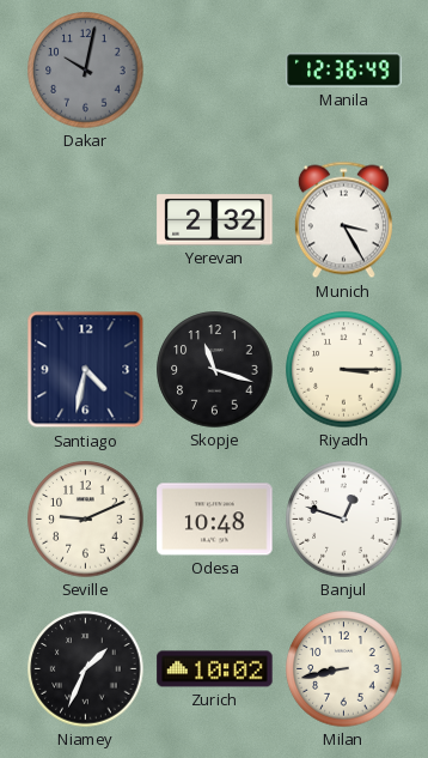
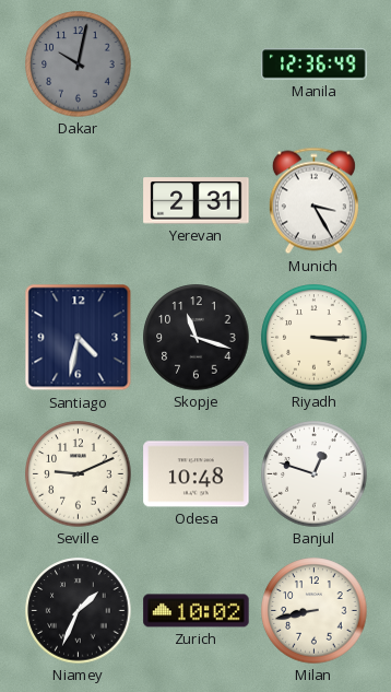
Yerevan: 2:32 -> 2:31
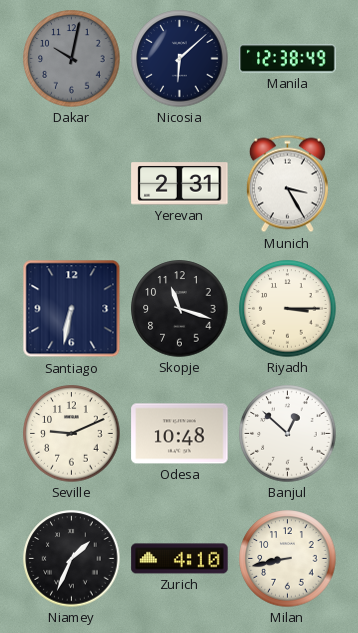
Nicosia: none -> 6:08
Manila: 12:36 -> 12:38
Santiago: 4:32 -> 6:32
Banjul: 12:48 -> 12:52
Zurich: 10:02 -> 4:10
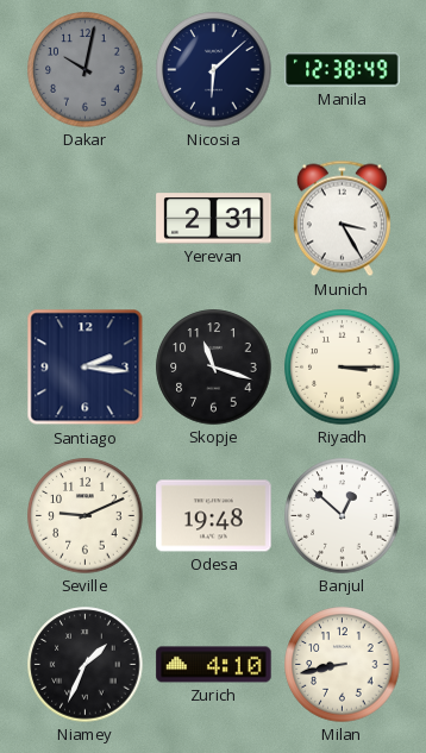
Santiago: 6:32 -> 2:16
Odesa: 10:48 -> 19:48
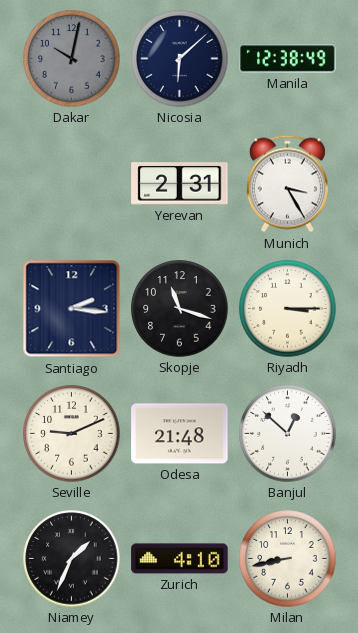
Odesa: 19:48 -> 21:48
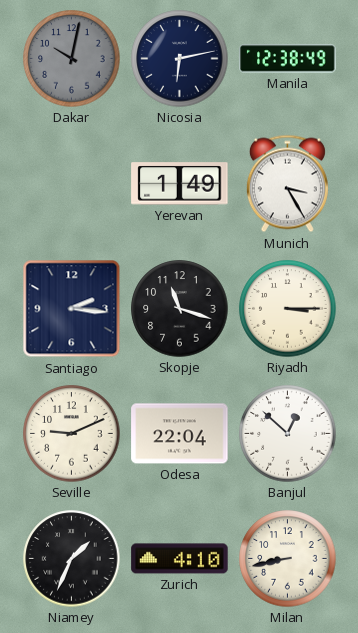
Nicosia: 6:08 -> 6:13
Yerevan: 2:31 -> 1:49
Odesa: 21:48 -> 22:04
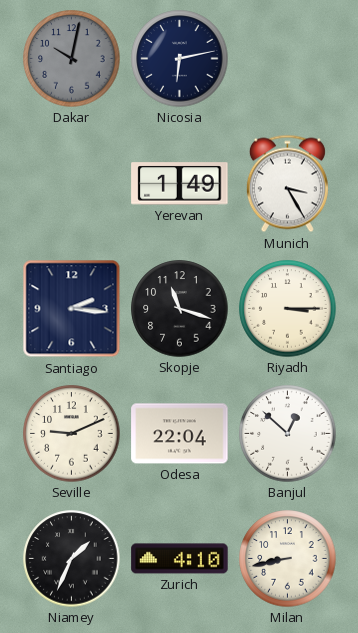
Manila: 12:38 -> none
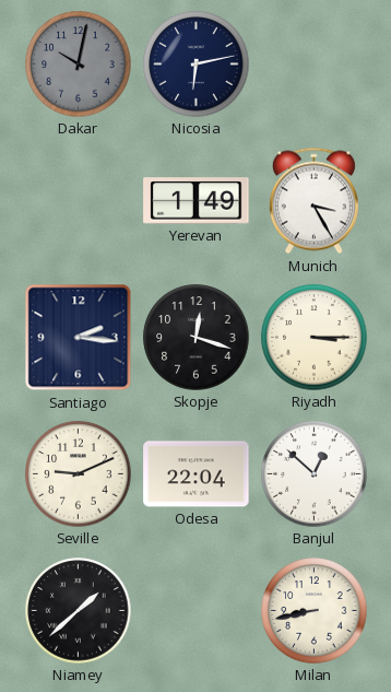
Skopje: 11:18 -> 12:18
Niamey: 1:34 -> 1:38
Zurich: 4:10 -> none
